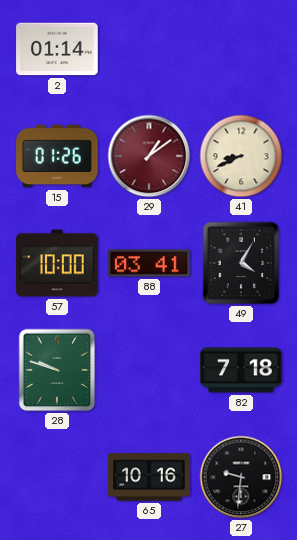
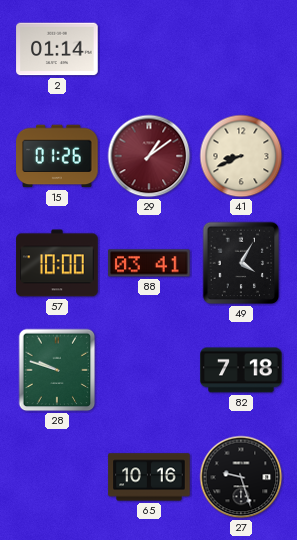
27: 9:31 -> 9:27
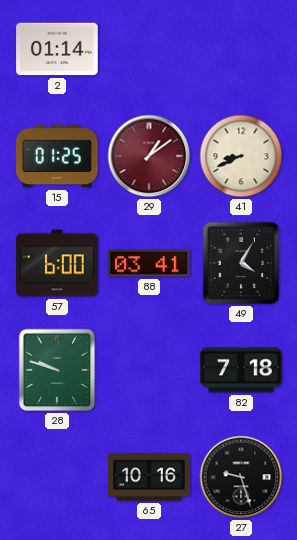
15: 01:26 -> 01:25
57: 10:00 -> 6:00
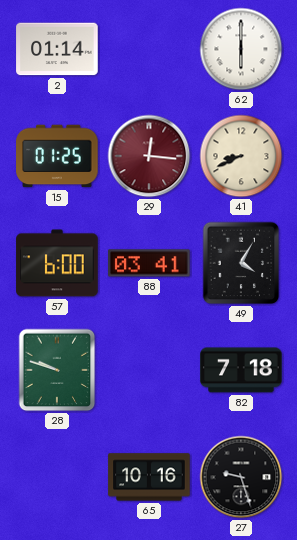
62: none -> 6:00
29: 1:09 -> 12:16
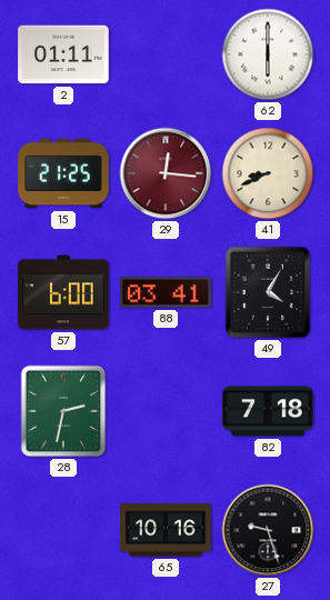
2: 01:14 -> 01:11
15: 01:25 -> 21:25
28: 9:48 -> 2:32
